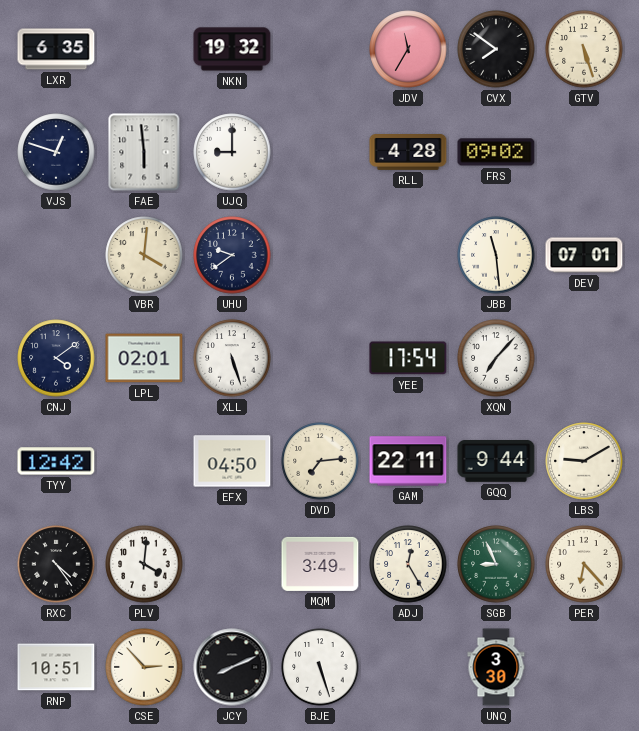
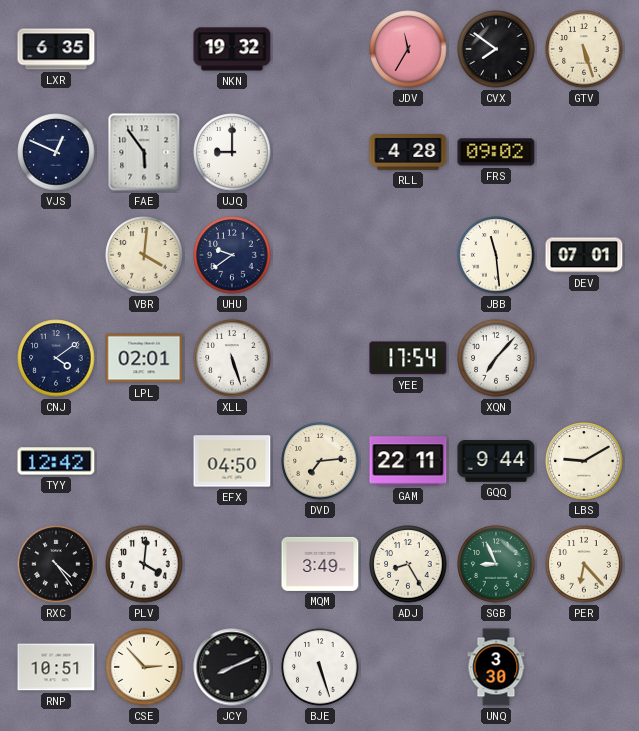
VJS: 12:48 -> 12:49
FAE: 5:59 -> 5:54
ADJ: 12:25 -> 8:25
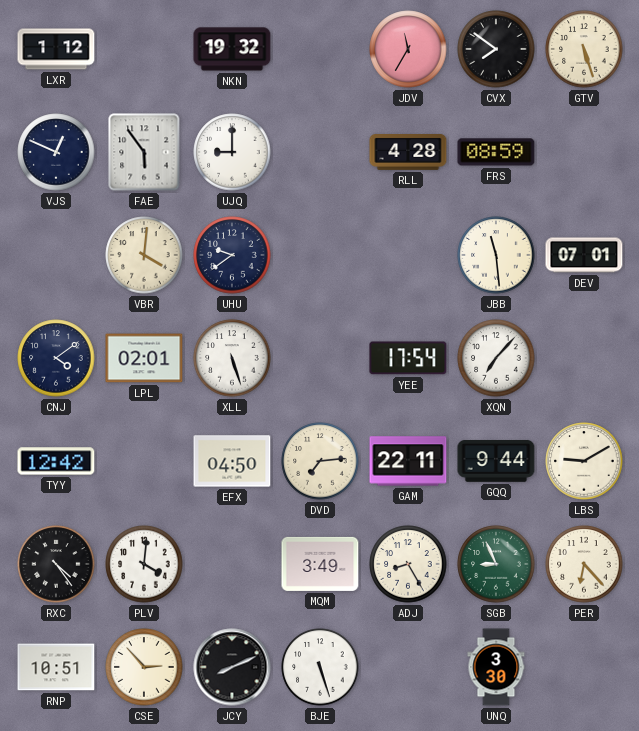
LXR: 6:35 -> 1:12
FRS: 09:02 -> 08:59
